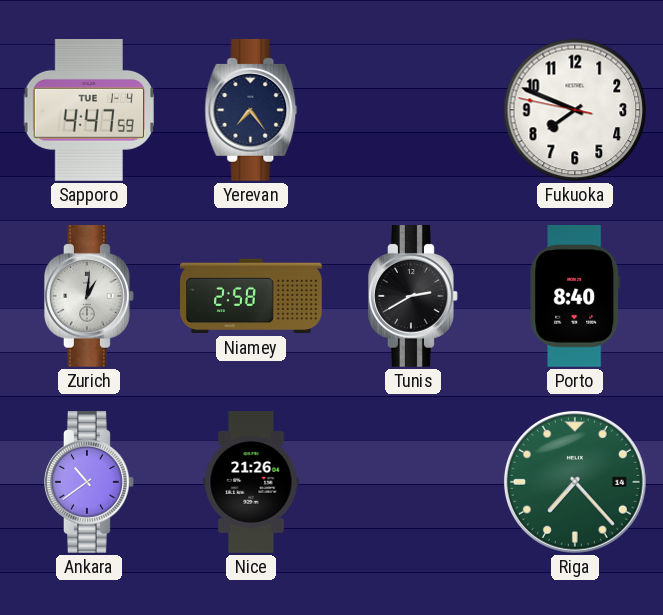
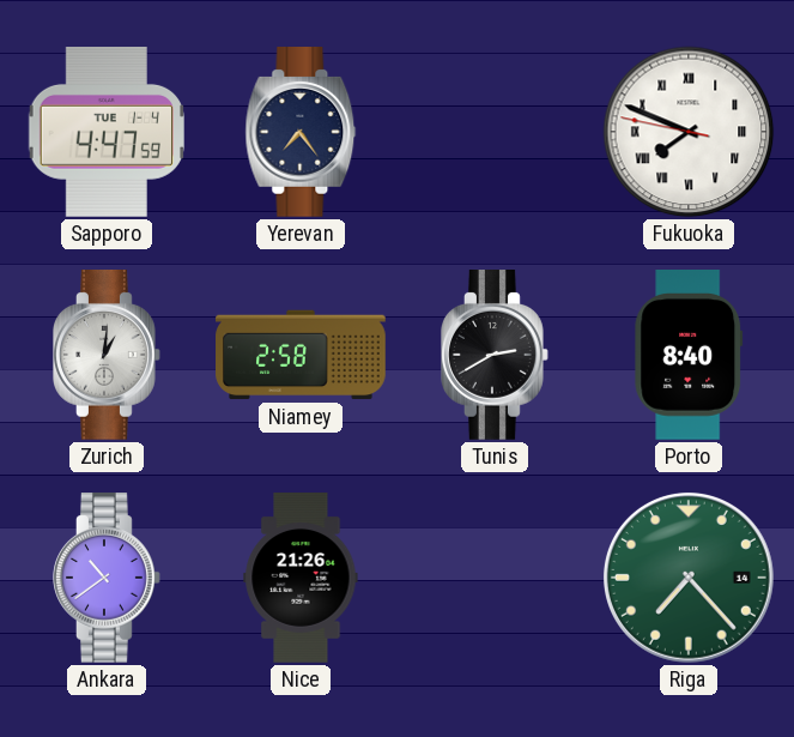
Fukuoka numerals: Arabic -> Roman
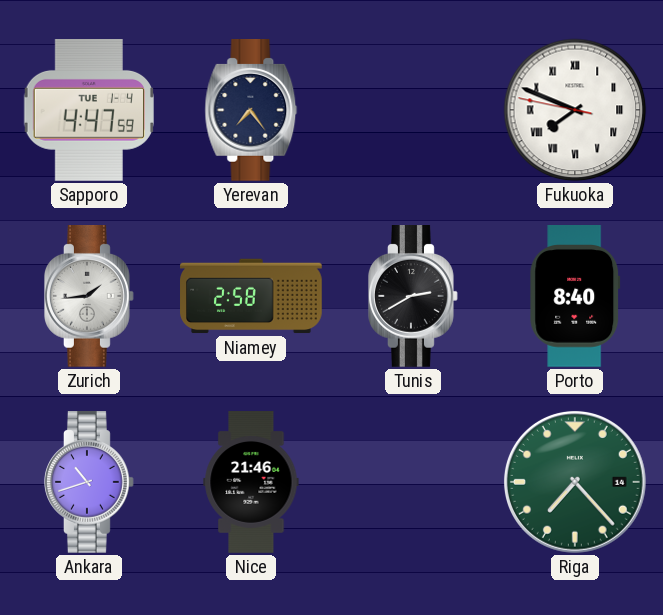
Zurich: 1:01 -> 1:44
Ankara: 10:39 -> 10:42
Nice: 21:26 -> 21:46
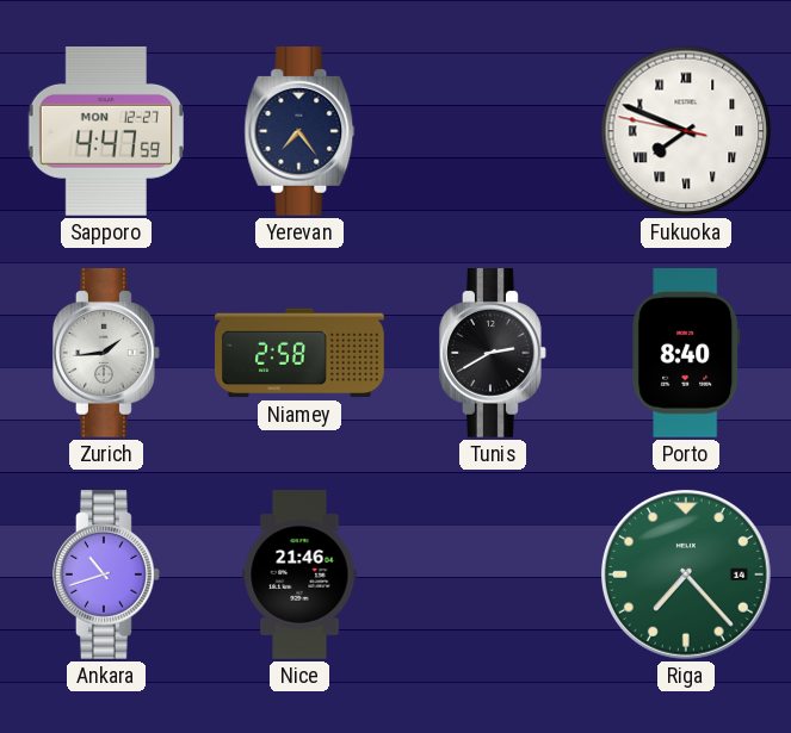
Sapporo date: TUE 1-4 -> MON 12-27
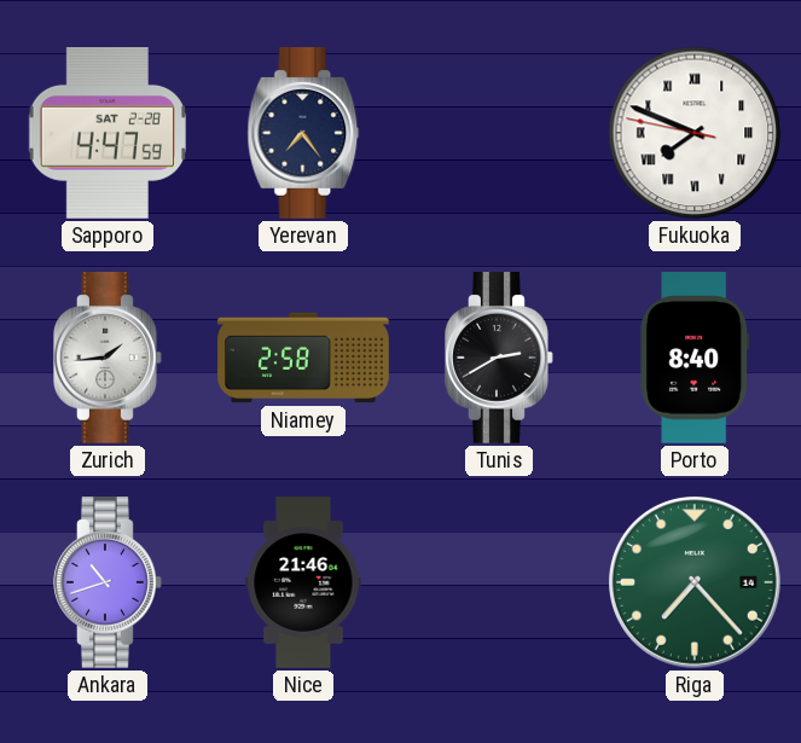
Sapporo date: MON 12-27 -> SAT 2-28
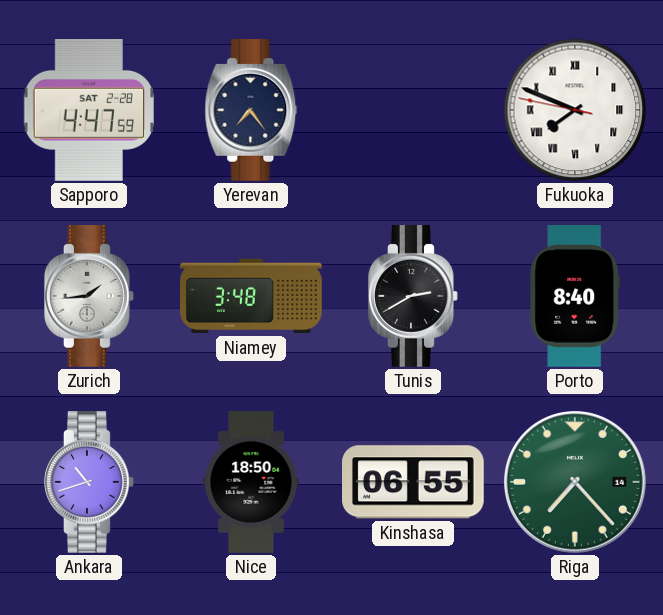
Niamey: 2:58 -> 3:48
Nice: 21:46 -> 18:50
Kinshasa: none -> 06:55
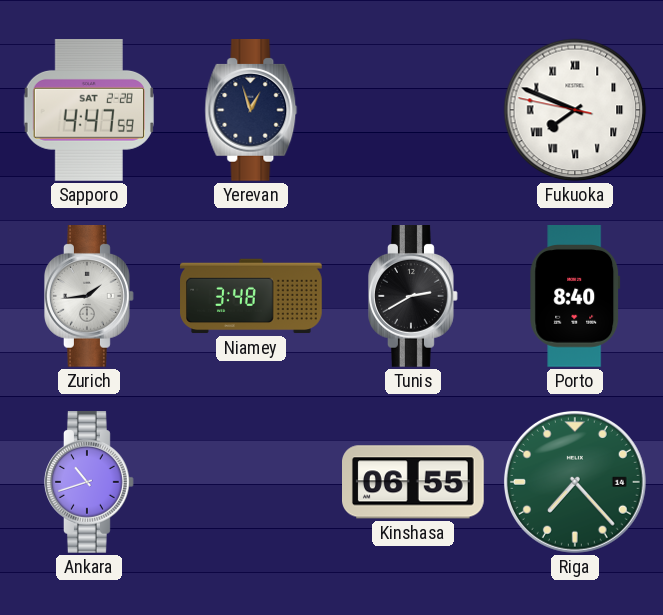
Yerevan: 7:24 -> 12:57
Nice: 18:50 -> none
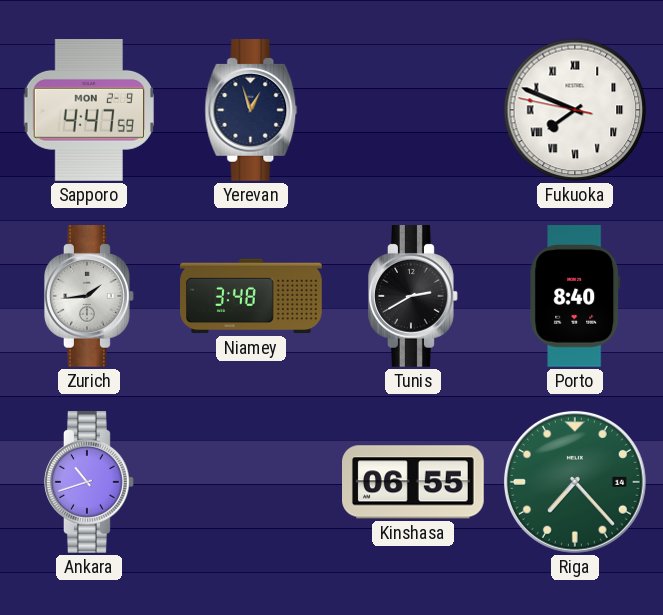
Sapporo date: SAT 2-28 -> MON 2-9
